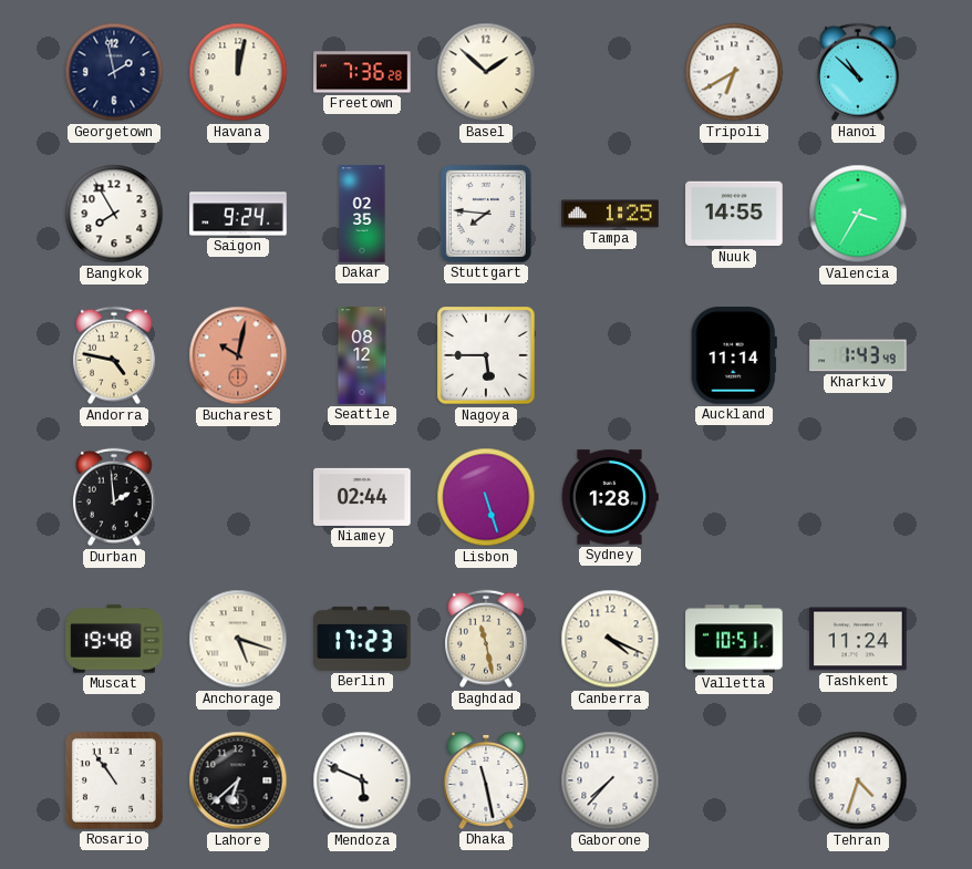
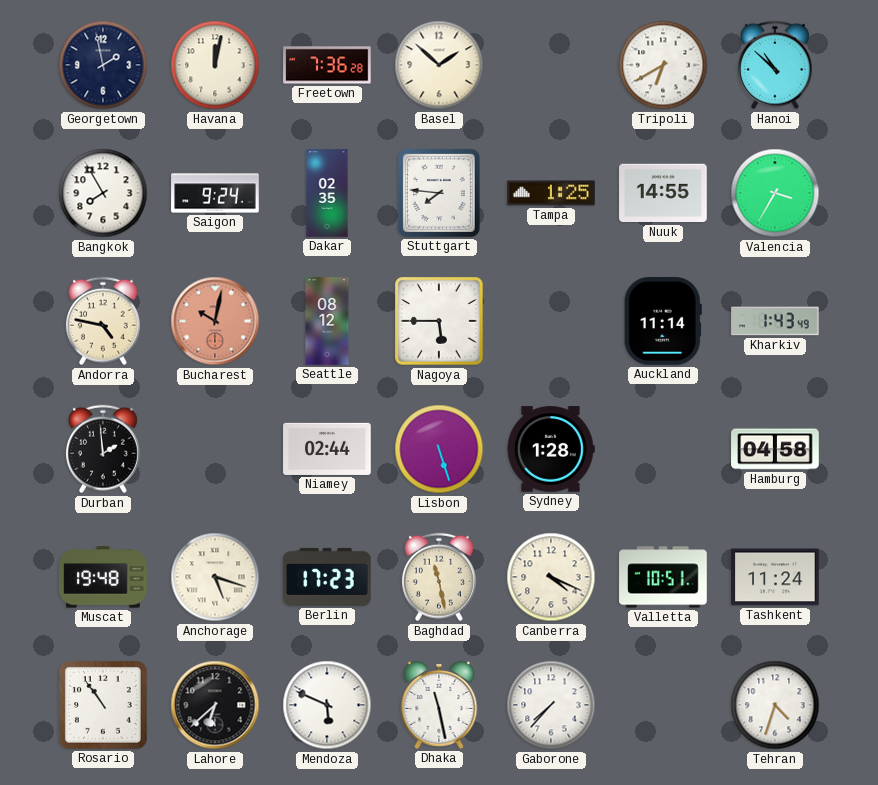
Hamburg: none -> 04:58
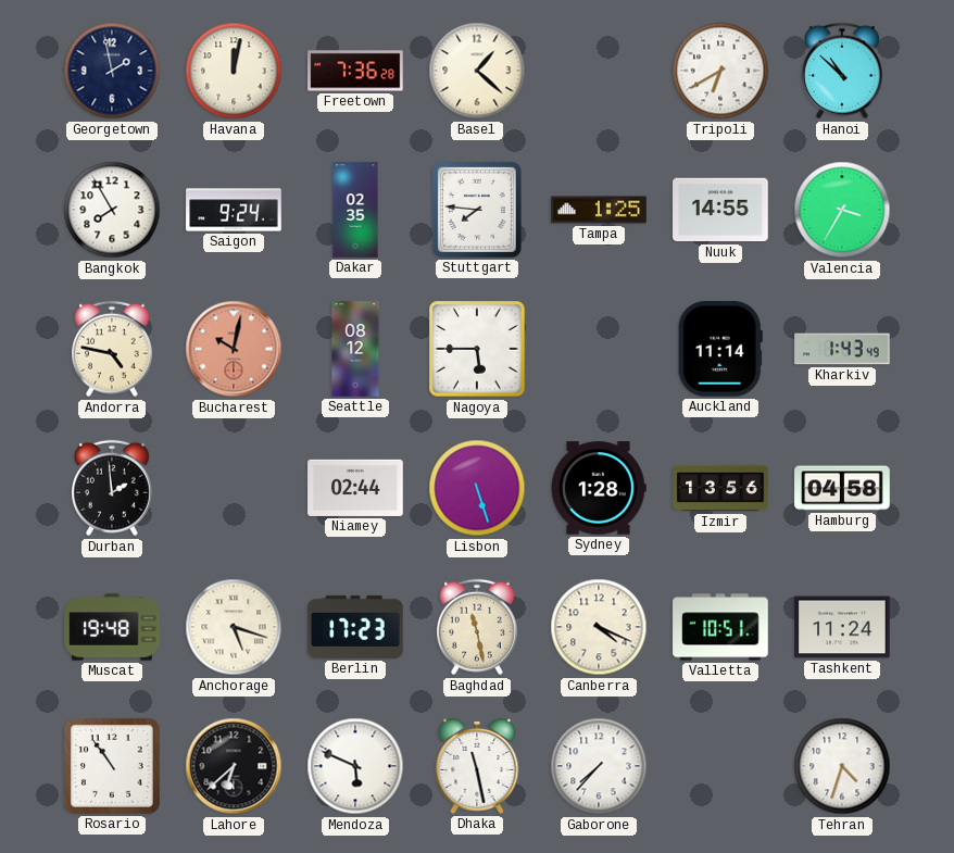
Basel: 1:52 -> 1:22
Izmir: none -> 13:56
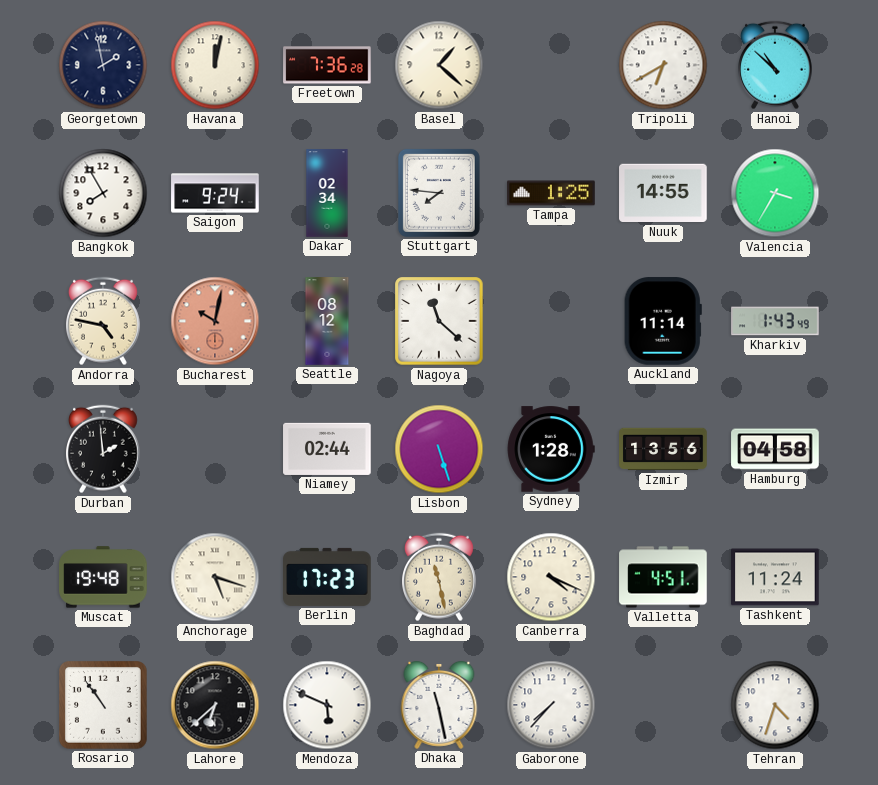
Dakar: 02:35 -> 02:34
Nagoya: 5:45 -> 11:22
Valletta: 10:51 -> 4:51
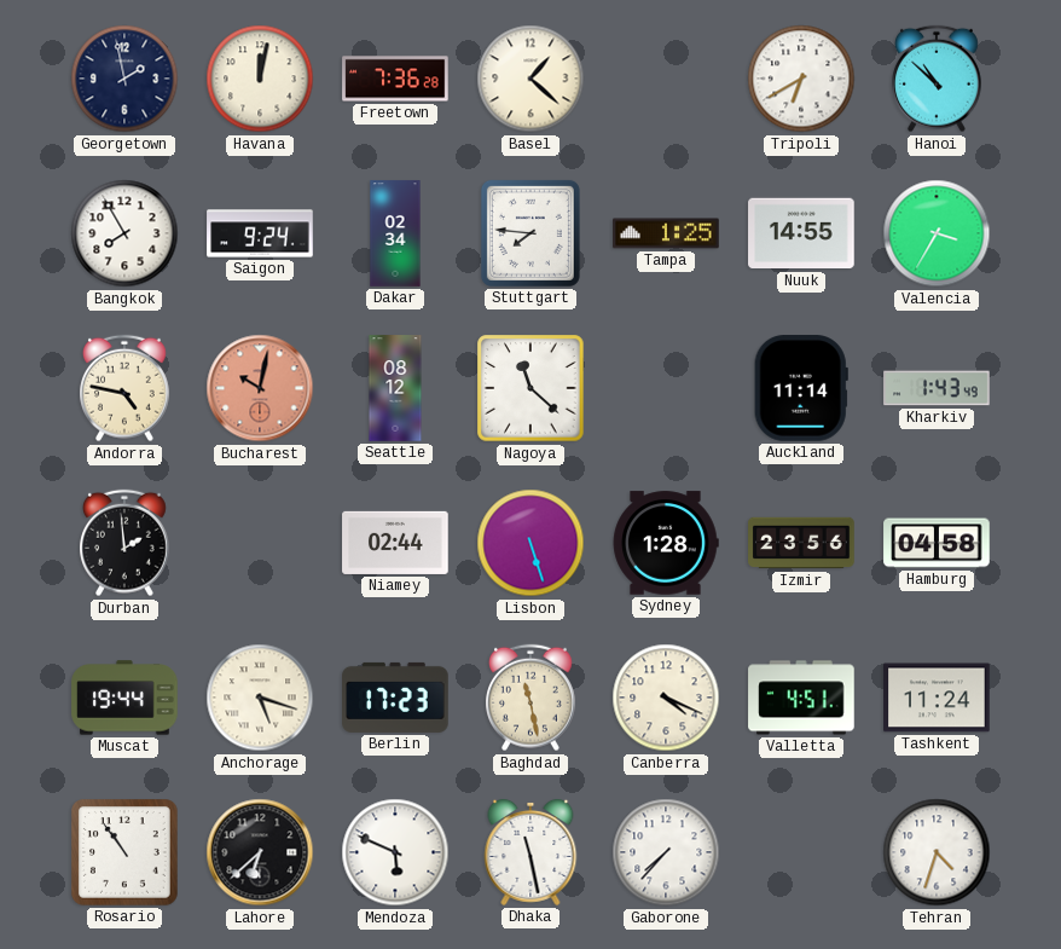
Izmir: 13:56 -> 23:56
Muscat: 19:48 -> 19:44
